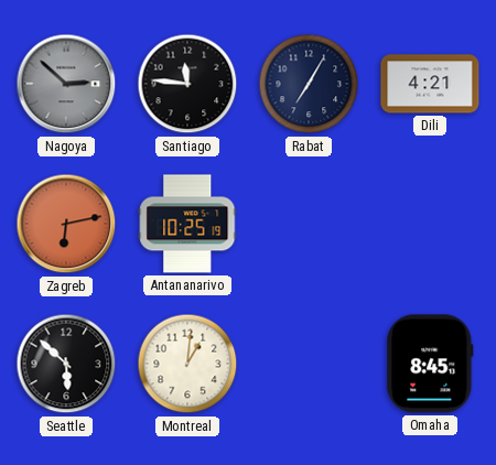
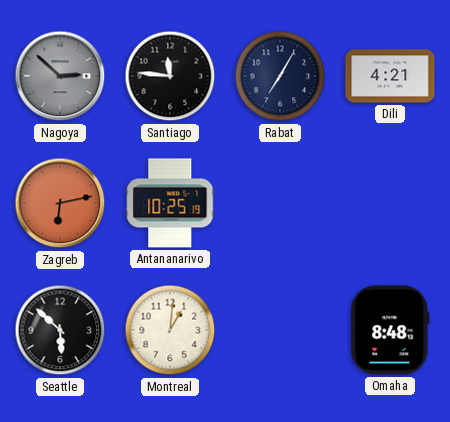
Omaha: 8:45 -> 8:48
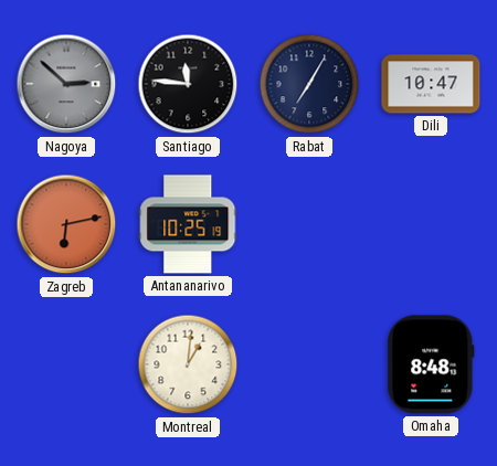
Dili: 4:21 -> 10:47
Seattle: 5:52 -> none
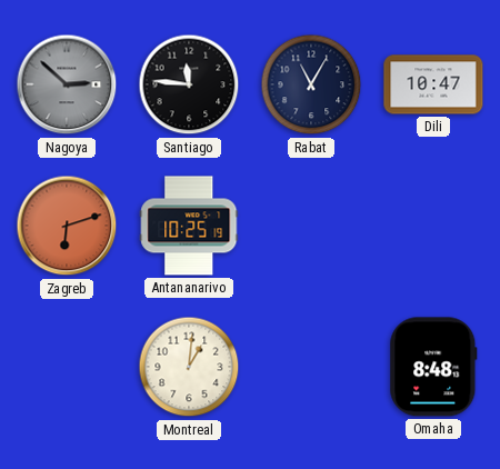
Rabat: 7:05 -> 11:05
Zagreb: 6:13 -> 6:12
